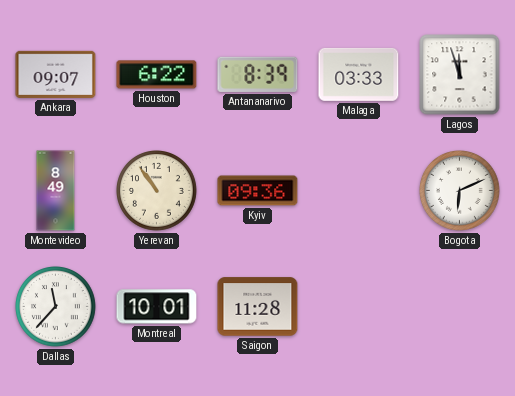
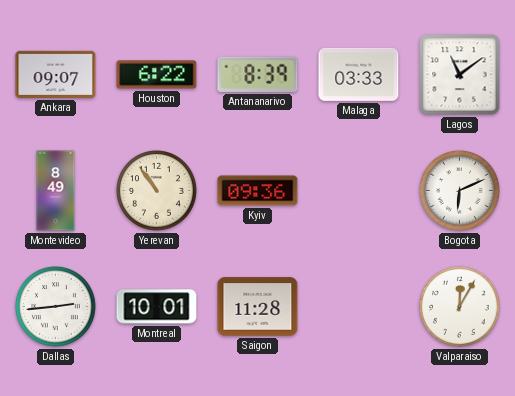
Lagos: 11:57 -> 11:09
Dallas: 11:37 -> 2:44
Valparaiso: none -> 12:05
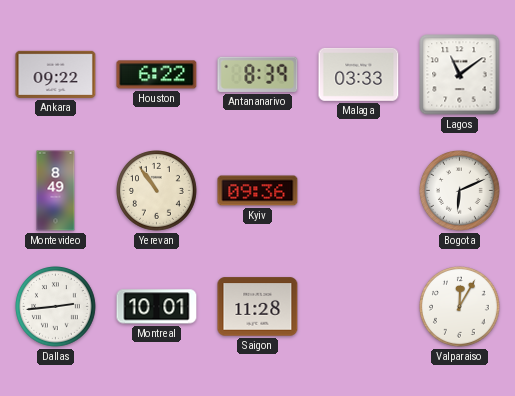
Ankara: 09:07 -> 09:22
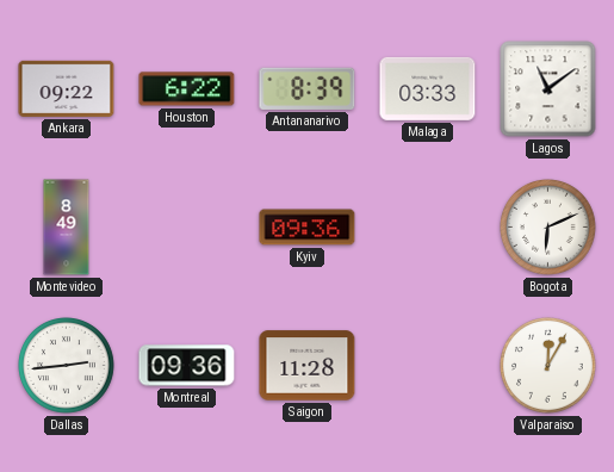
Yerevan: 10:54 -> none
Montreal: 10:01 -> 09:36
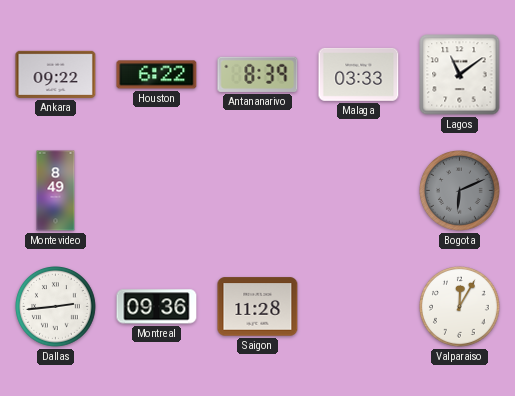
Kyiv: 09:36 -> none
Bogota dial: white -> grey
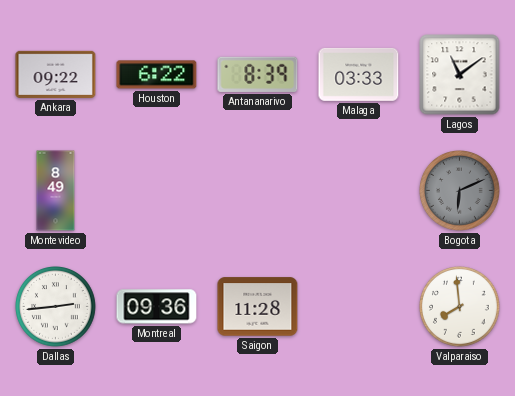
Valparaiso: 12:05 -> 7:59
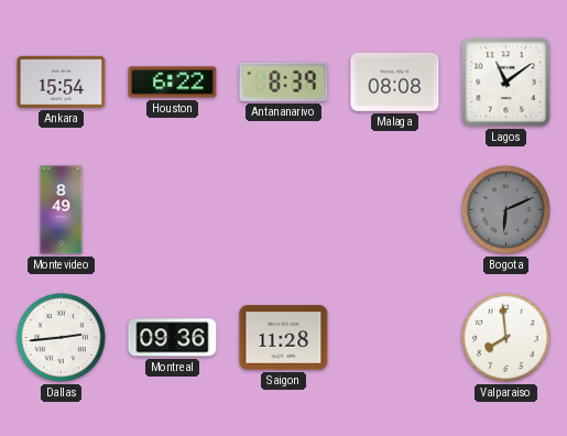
Ankara: 09:22 -> 15:54
Malaga: 03:33 -> 08:08
